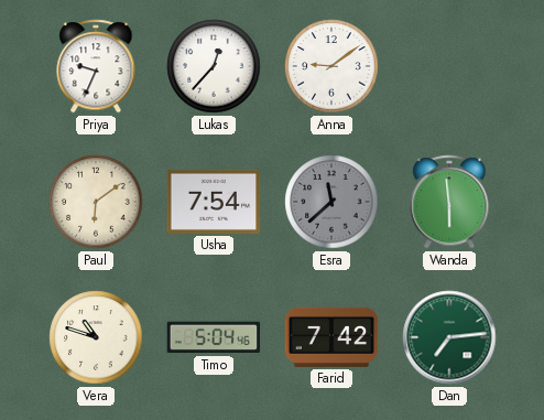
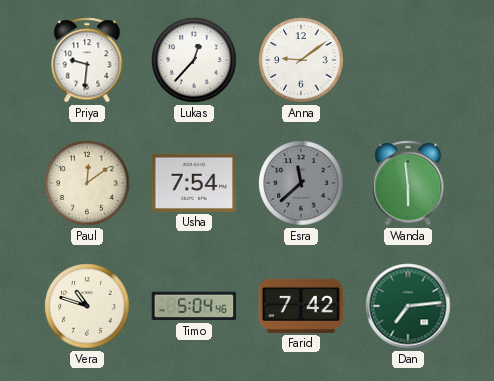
Priya: 9:34 -> 9:31
Paul: 6:09 -> 12:09
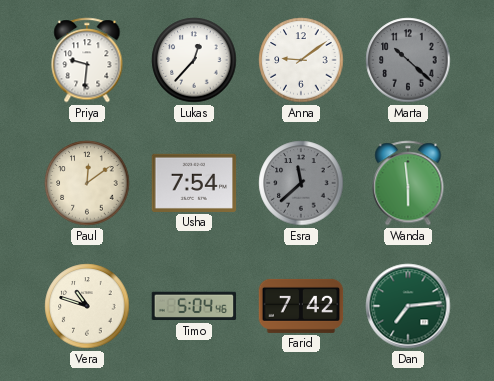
Marta: none -> 10:22
